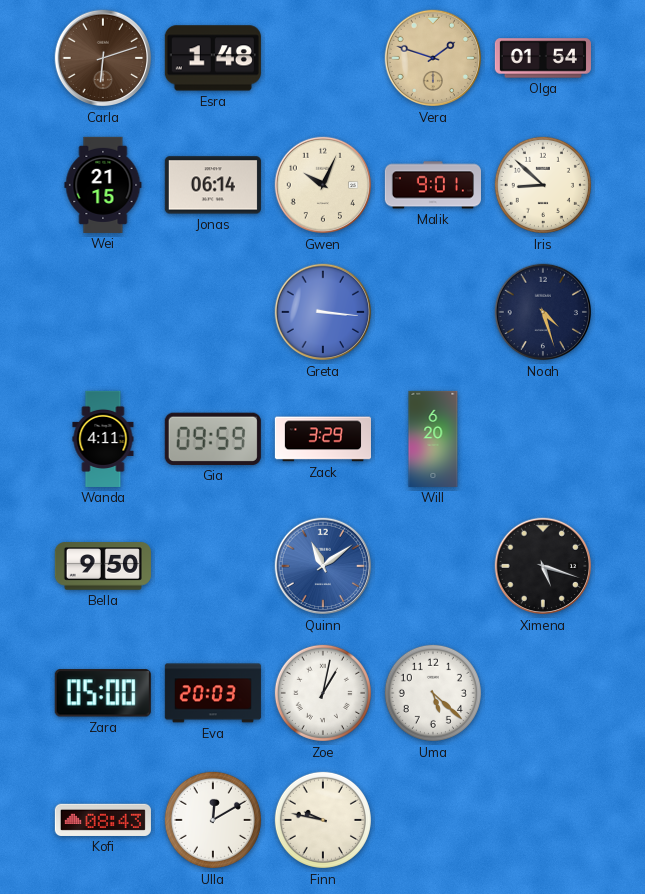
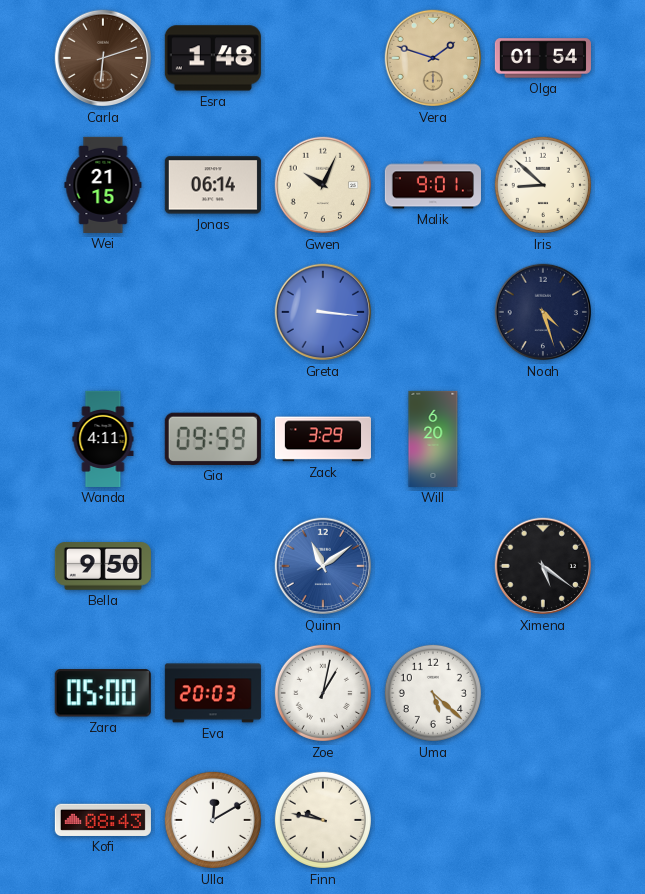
Ximena: 5:18 -> 5:21
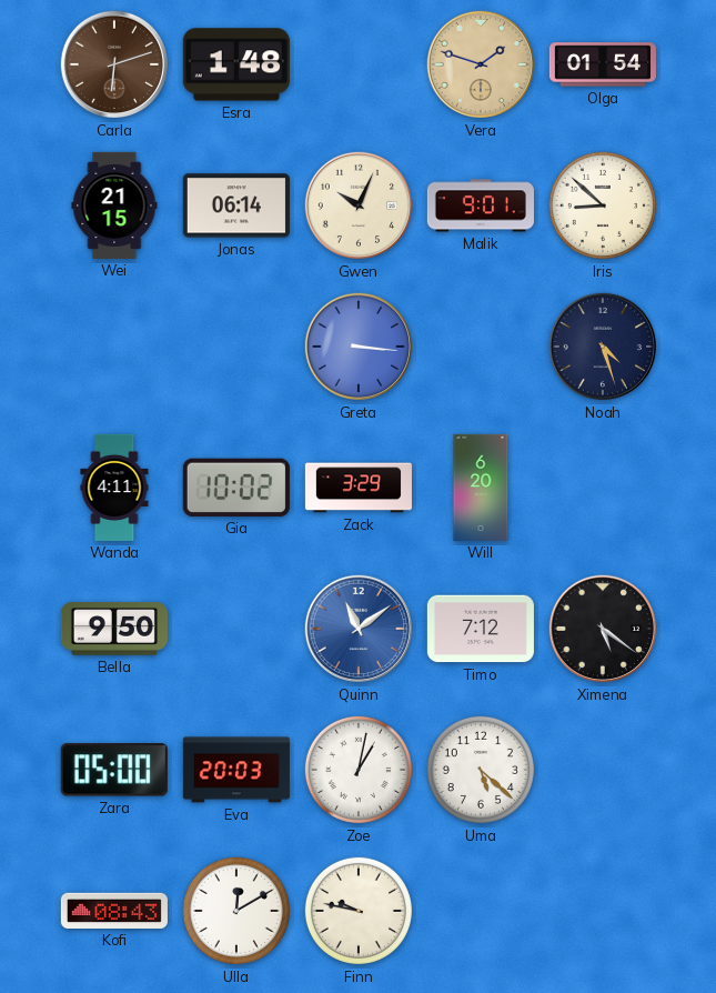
Gia: 09:59 -> 10:02
Timo: none -> 7:12
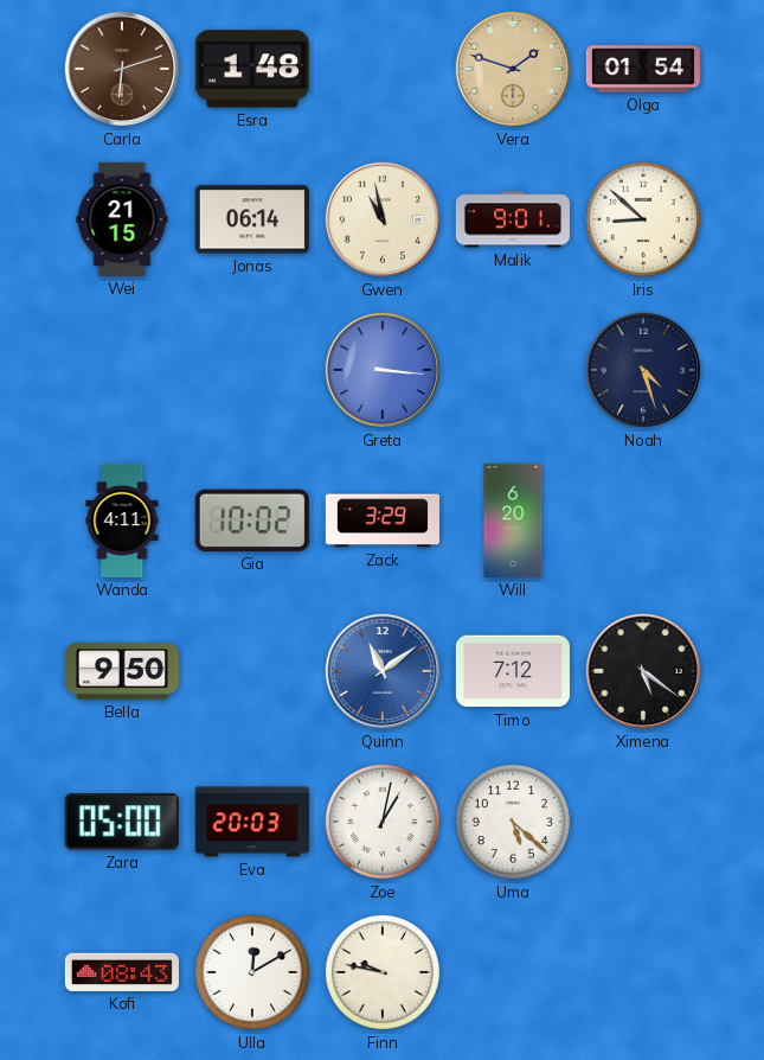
Gwen: 10:04 -> 10:58
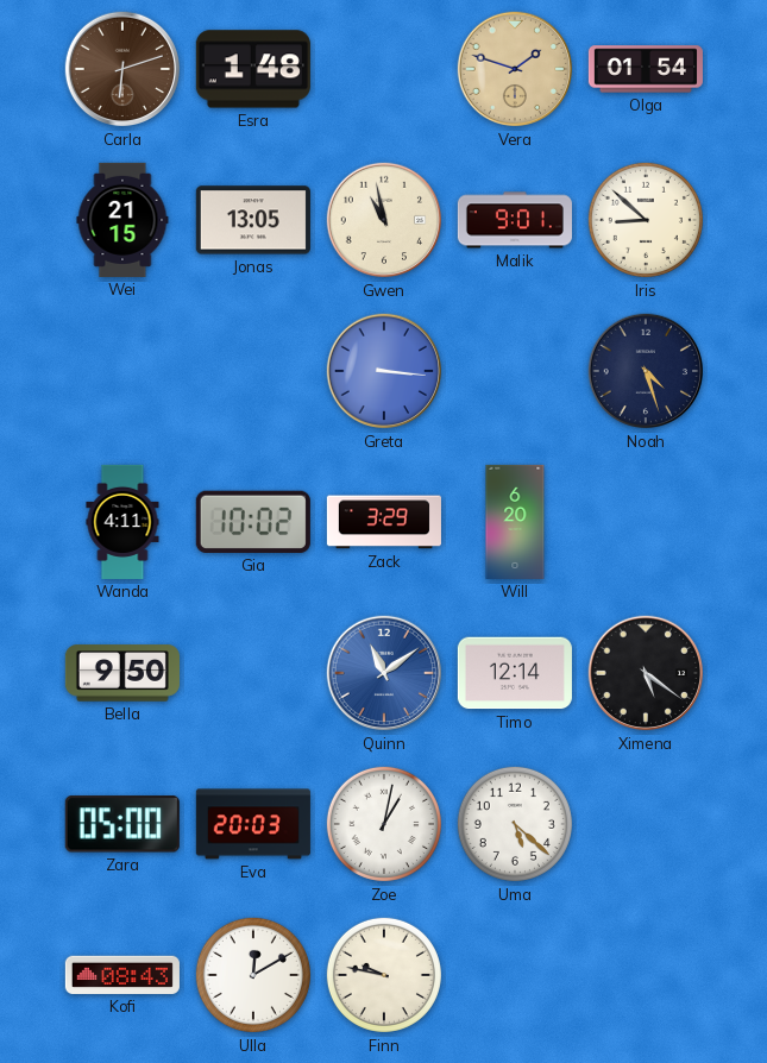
Jonas: 06:14 -> 13:05
Timo: 7:12 -> 12:14
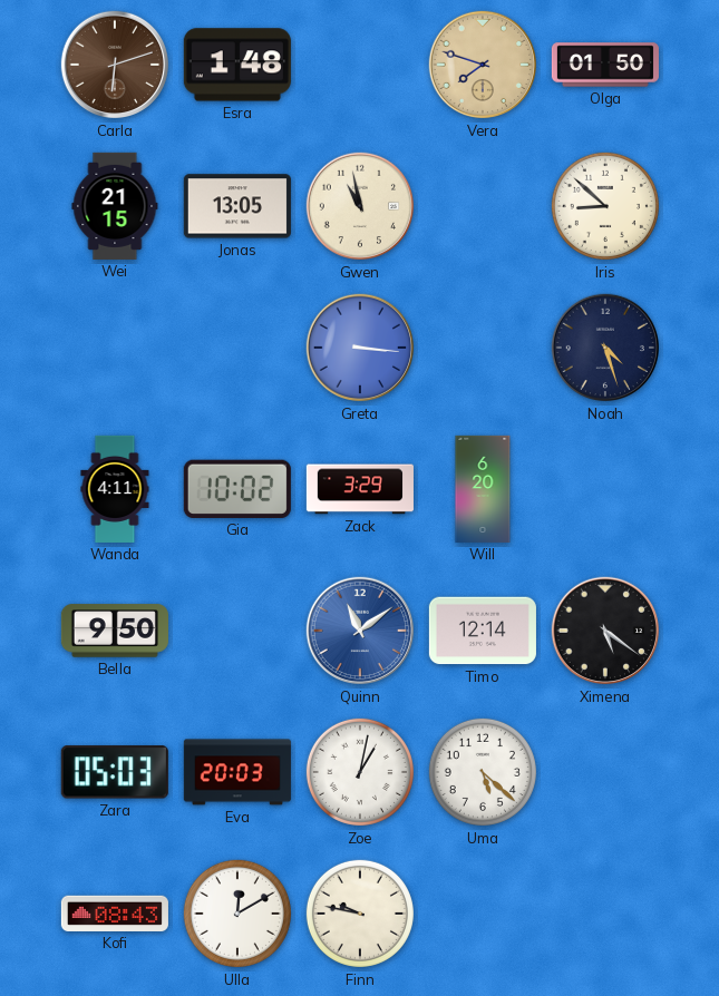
Vera: 1:48 -> 7:48
Olga: 01:54 -> 01:50
Malik: 9:01 -> none
Zara: 05:00 -> 05:03
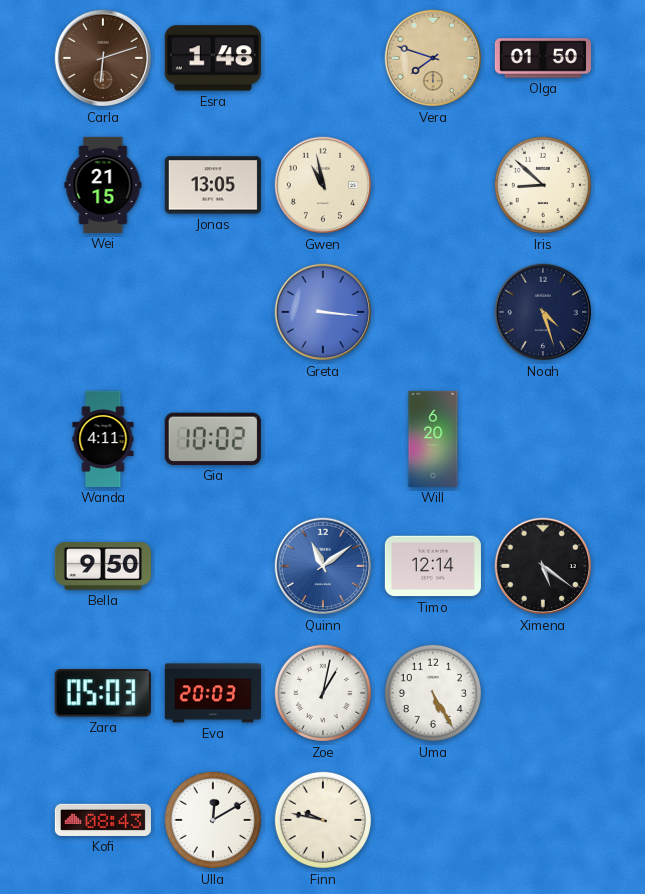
Zack: 3:29 -> none
Uma: 5:22 -> 5:25
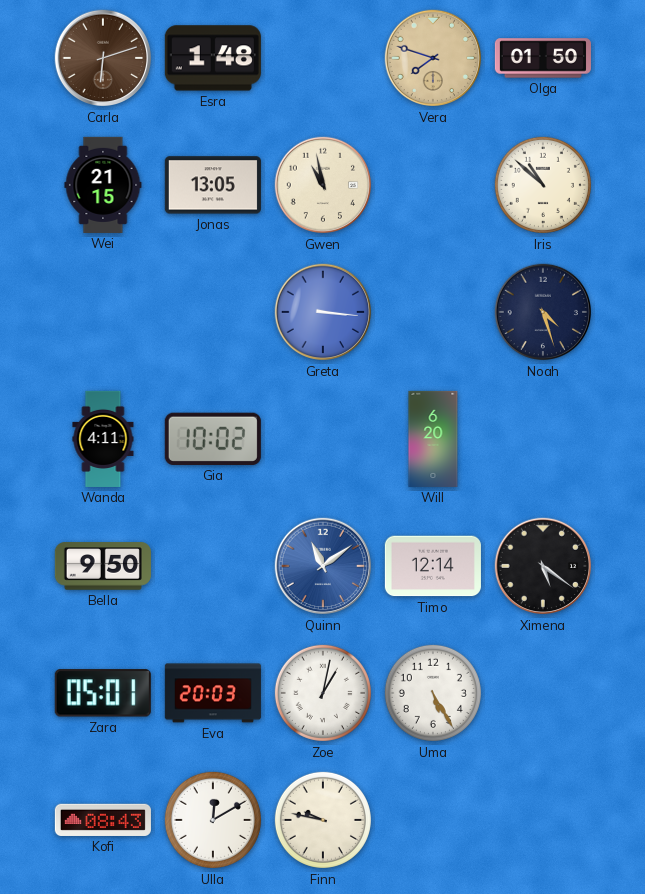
Iris: 8:52 -> 10:52
Zara: 05:03 -> 05:01
